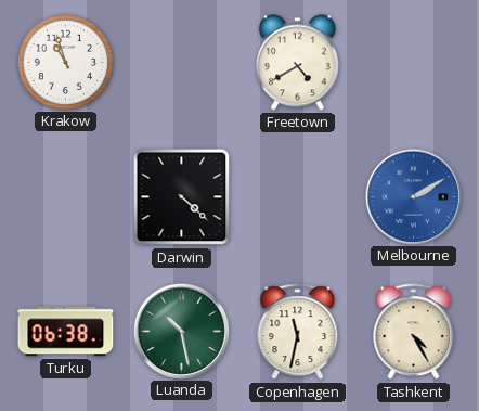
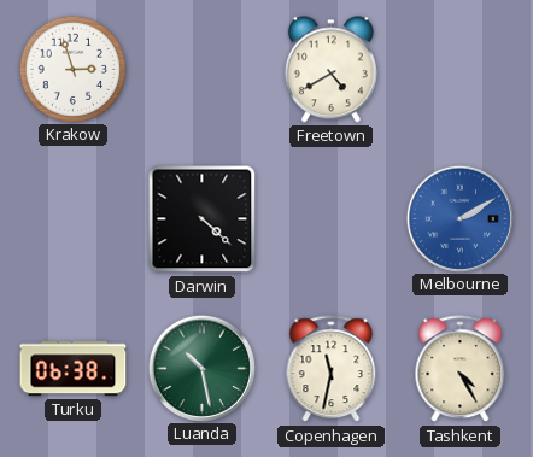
Krakow: 10:57 -> 2:57
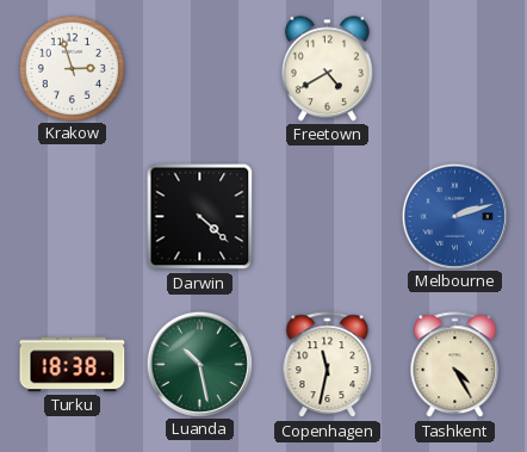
Melbourne: 2:10 -> 2:12
Turku: 06:38 -> 18:38
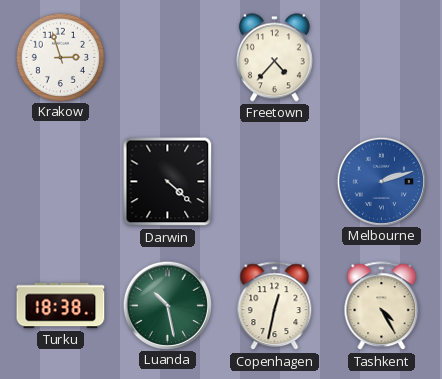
Freetown: 4:40 -> 4:37
Copenhagen: 11:32 -> 12:32
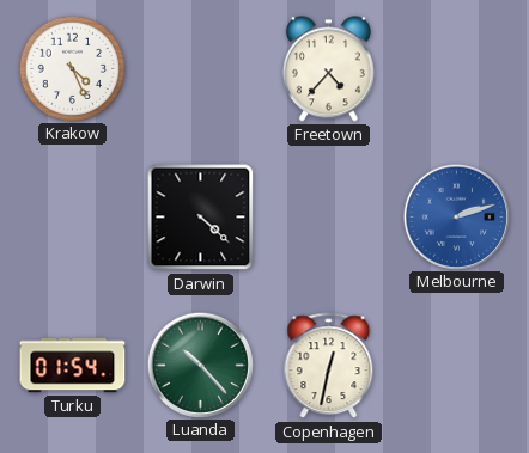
Krakow: 2:57 -> 4:26
Turku: 18:38 -> 01:54
Luanda: 10:28 -> 10:23
Tashkent: 4:25 -> none
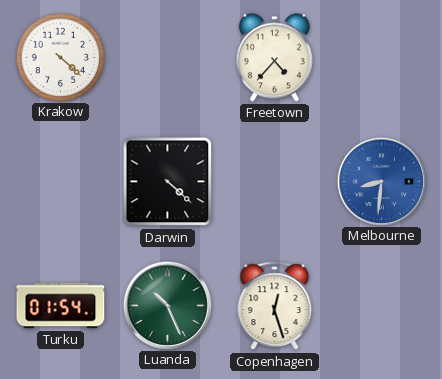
Krakow: 4:26 -> 4:22
Melbourne: 2:12 -> 8:31
Luanda: 10:23 -> 10:26
Copenhagen: 12:32 -> 12:27
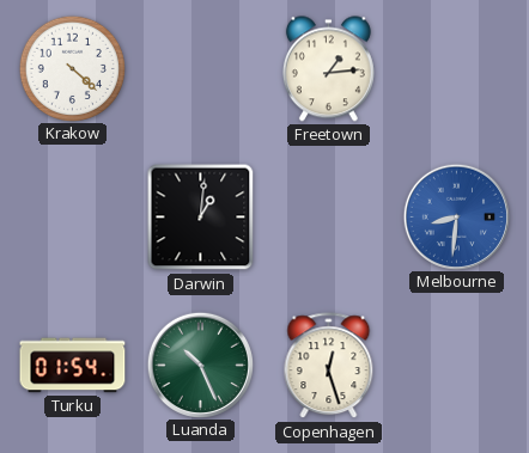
Freetown: 4:37 -> 1:14
Darwin: 4:22 -> 1:01
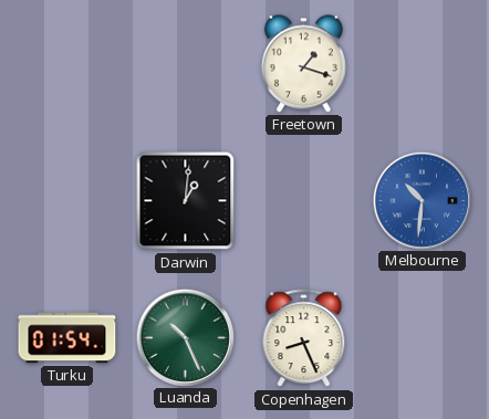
Krakow: 4:22 -> none
Freetown: 1:14 -> 1:18
Melbourne: 8:31 -> 10:31
Copenhagen: 12:27 -> 8:26
